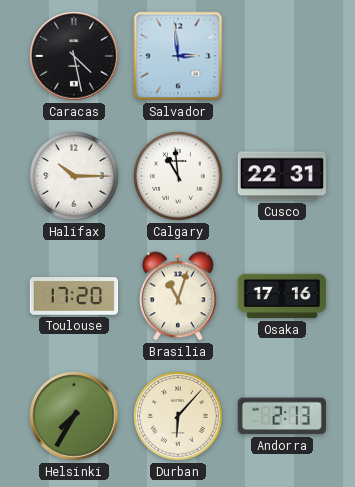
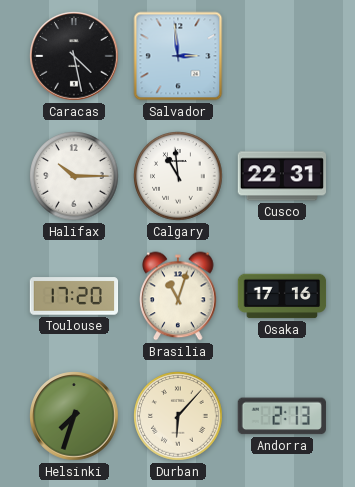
Helsinki: 7:35 -> 7:33
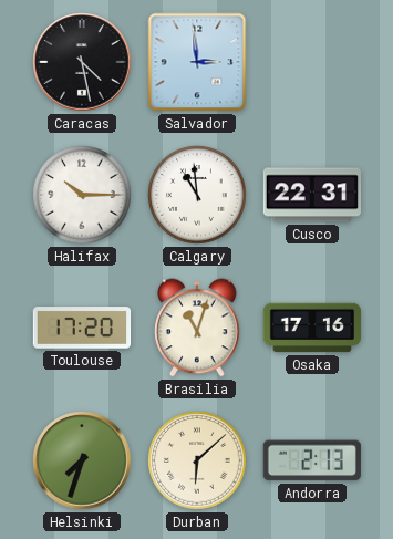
Durban: 6:07 -> 6:08
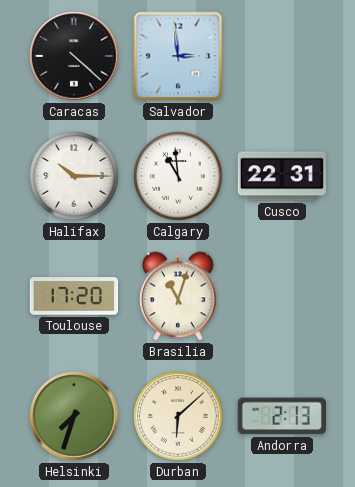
Caracas: 4:28 -> 4:22
Osaka: 17:16 -> none
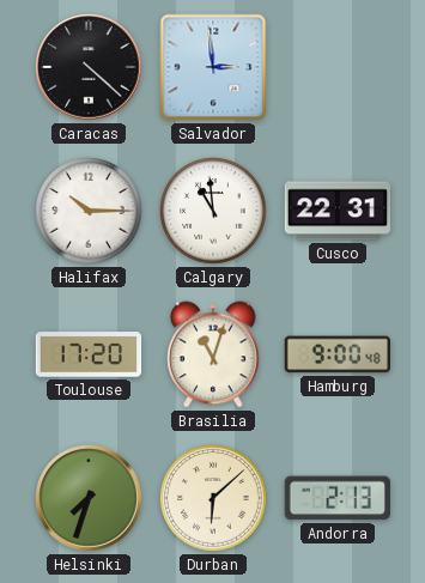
Hamburg: none -> 9:00
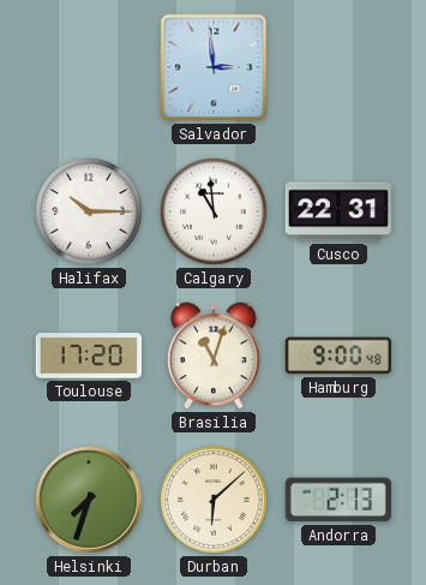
Caracas: 4:22 -> none
